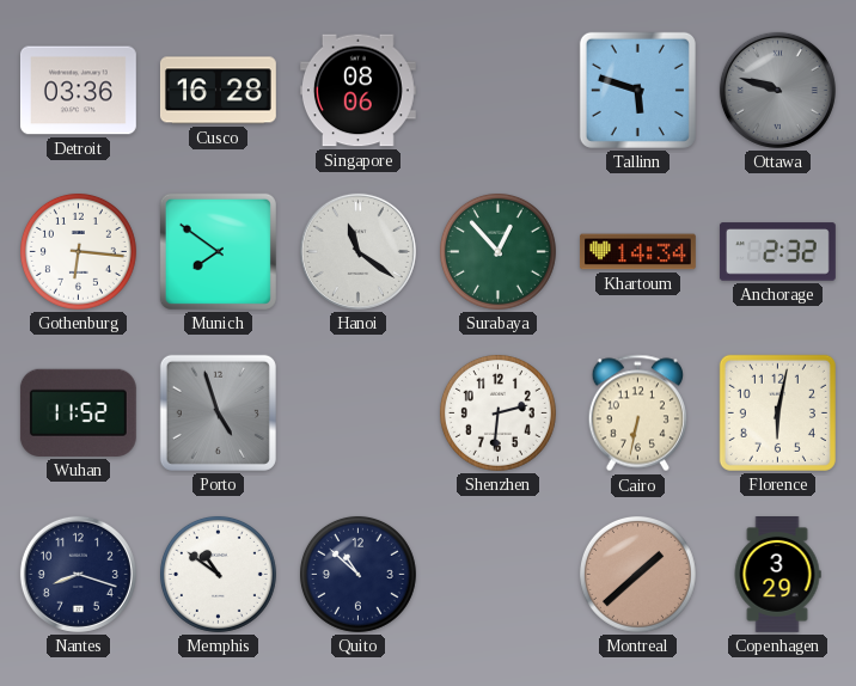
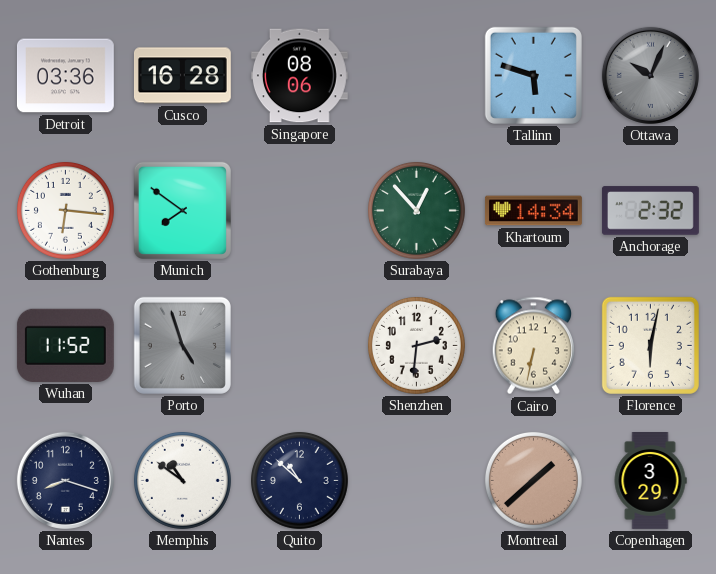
Ottawa: 9:48 -> 10:04
Hanoi: 11:21 -> none
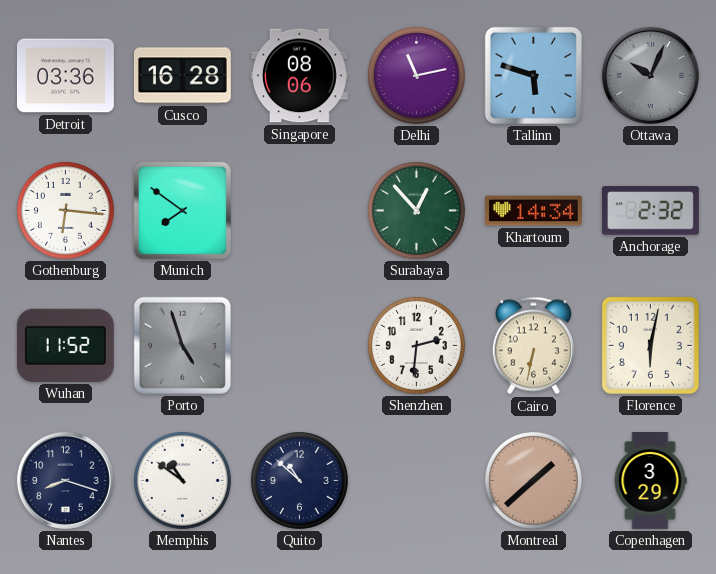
Delhi: none -> 11:13
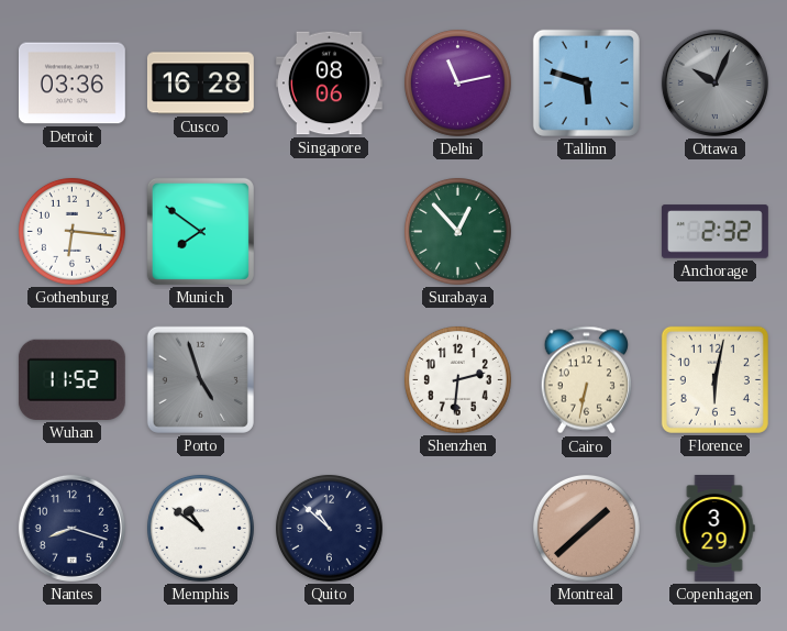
Khartoum: 14:34 -> none
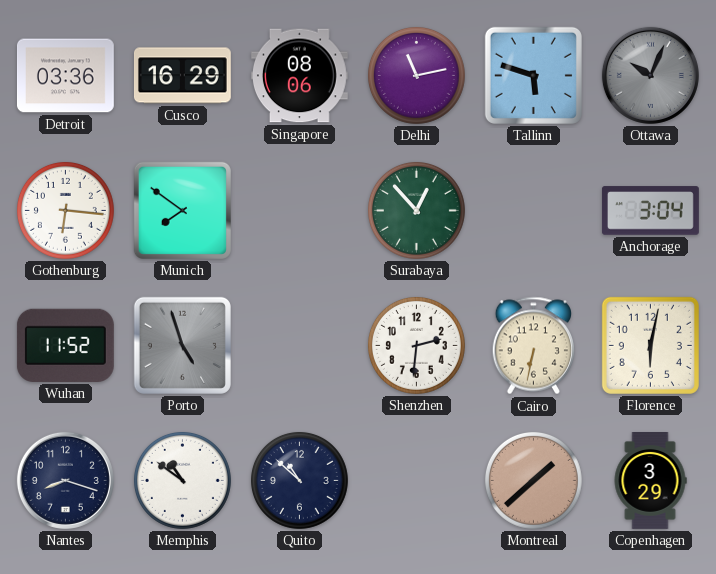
Cusco: 16:28 -> 16:29
Anchorage: 2:32 -> 3:04
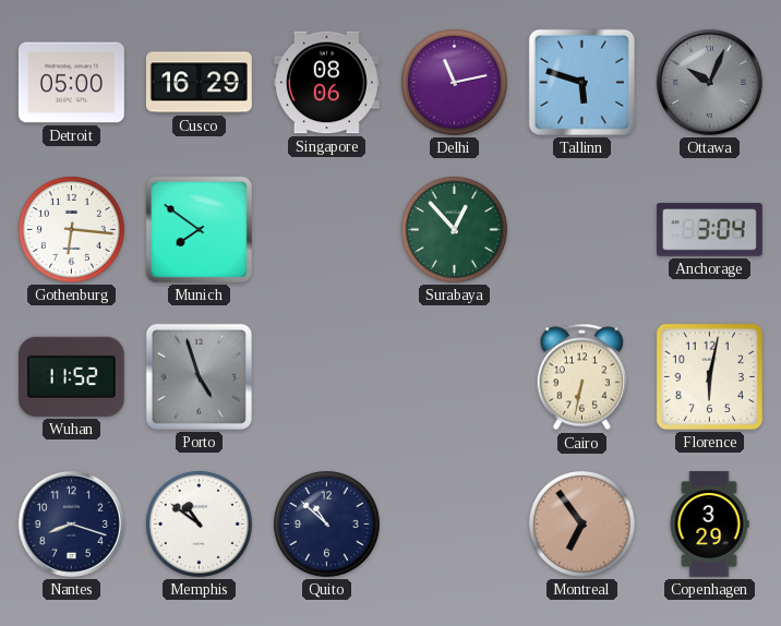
Detroit: 03:36 -> 05:00
Shenzhen: 2:31 -> none
Montreal: 1:38 -> 6:54
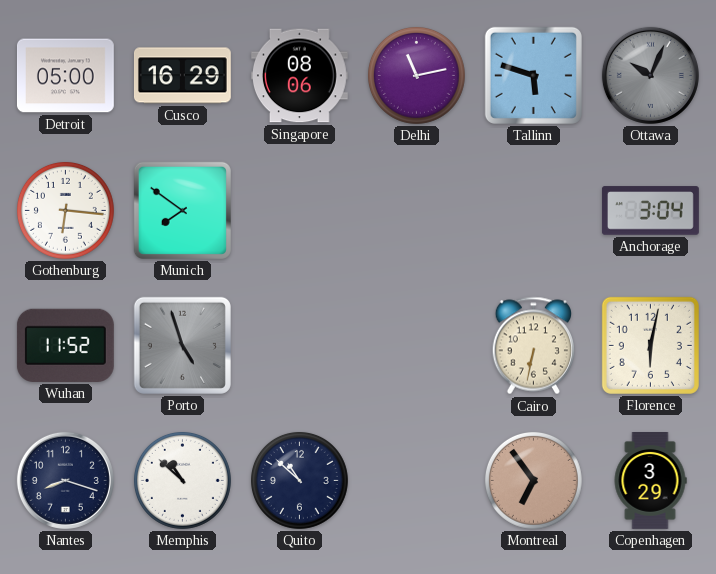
Surabaya: 12:53 -> none
Memphis: 10:51 -> 10:52
